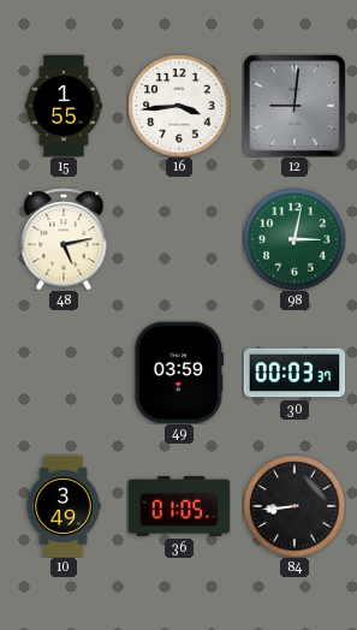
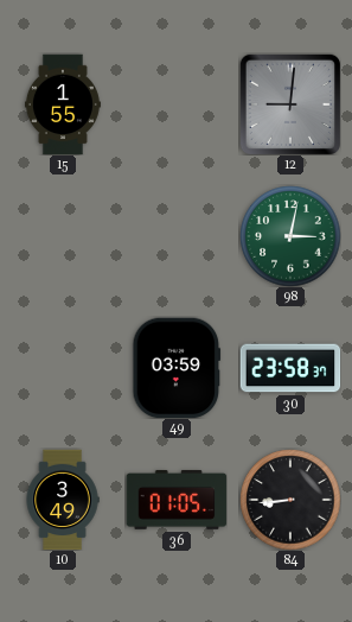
16: 3:44 -> none
48: 5:13 -> none
30: 00:03 -> 23:58
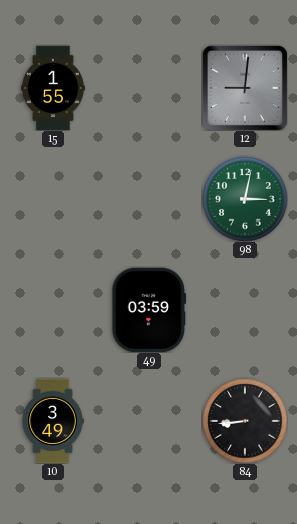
30: 23:58 -> none
36: 01:05 -> none
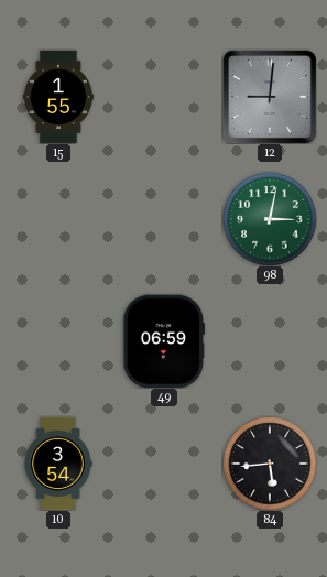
49: 03:59 -> 06:59
10: 3:49 -> 3:54
84: 8:44 -> 5:44
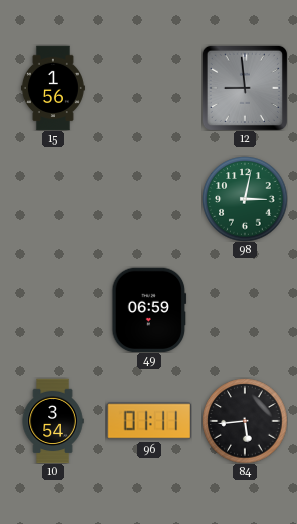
15: 1:55 -> 1:56
12: 9:01 -> 8:59
96: none -> 01:11
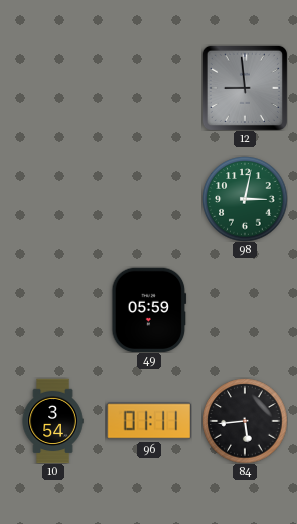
15: 1:56 -> none
49: 06:59 -> 05:59
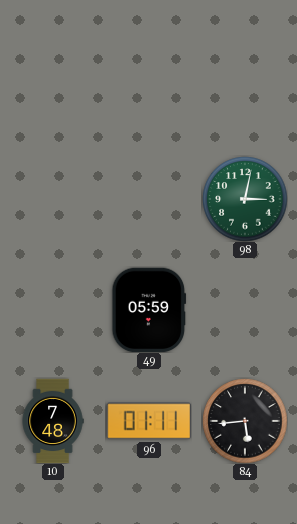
12: 8:59 -> none
10: 3:54 -> 7:48
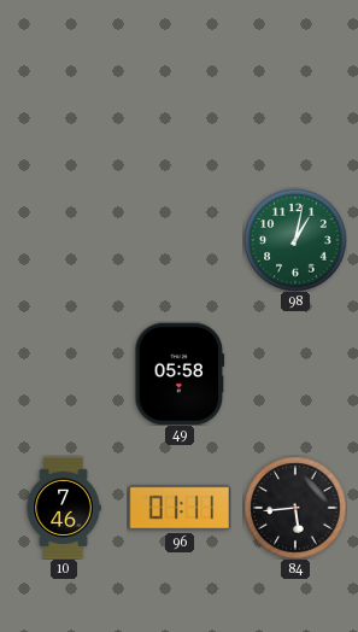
98: 3:02 -> 1:02
49: 05:59 -> 05:58
10: 7:48 -> 7:46
